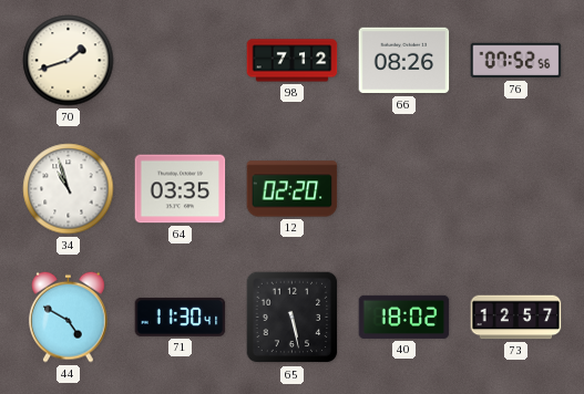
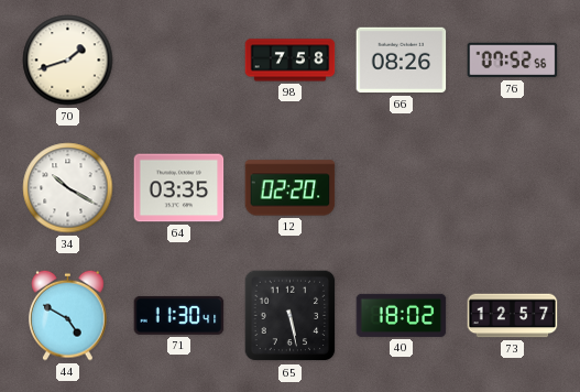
98: 7:12 -> 7:58
34: 10:57 -> 10:20
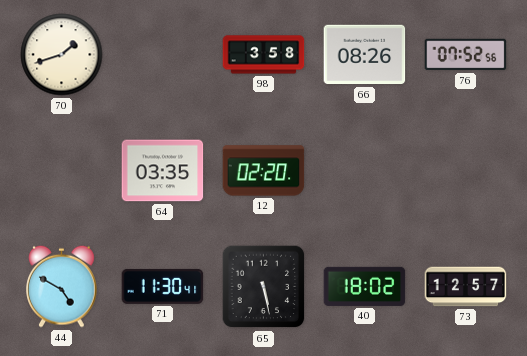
98: 7:58 -> 3:58
34: 10:20 -> none
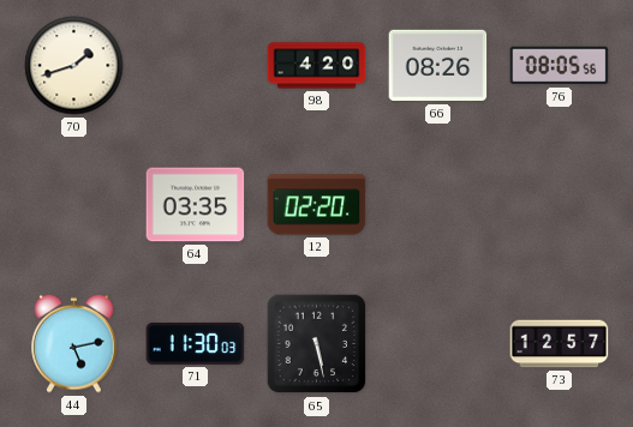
98: 3:58 -> 4:20
76: 07:52 -> 08:05
44: 4:50 -> 5:13
71: 11:30:41 -> 11:30:03
40: 18:02 -> none
